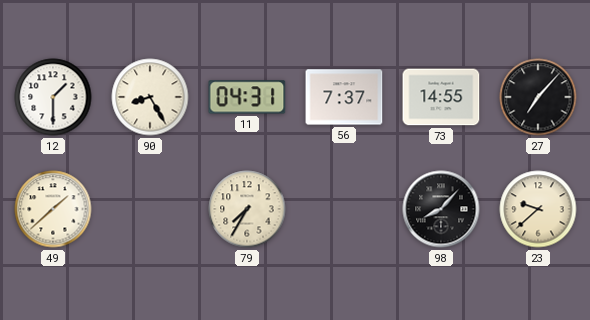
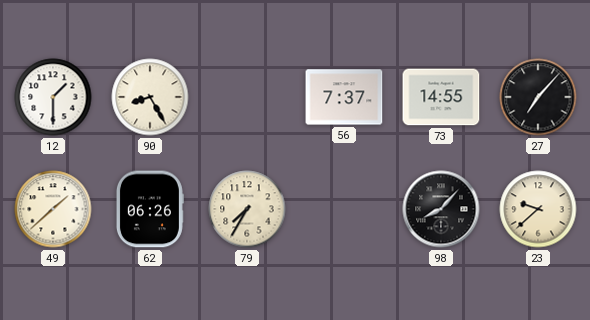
11: 04:31 -> none
62: none -> 06:26
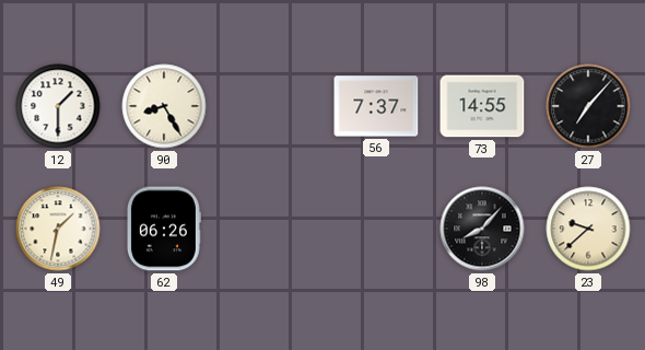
49: 1:38 -> 1:32
79: 7:35 -> none
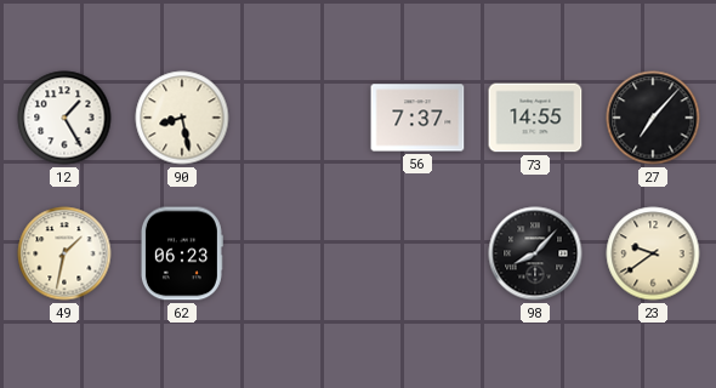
12: 1:30 -> 1:25
90: 8:25 -> 8:28
62: 06:26 -> 06:23
23: 9:38 -> 9:39
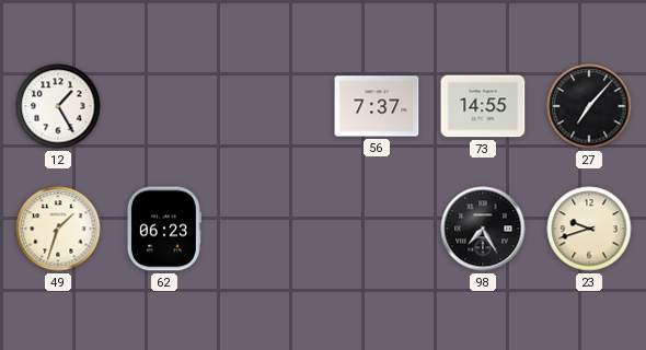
90: 8:28 -> none
49: 1:32 -> 1:33
98: 8:07 -> 7:25
23: 9:39 -> 9:42
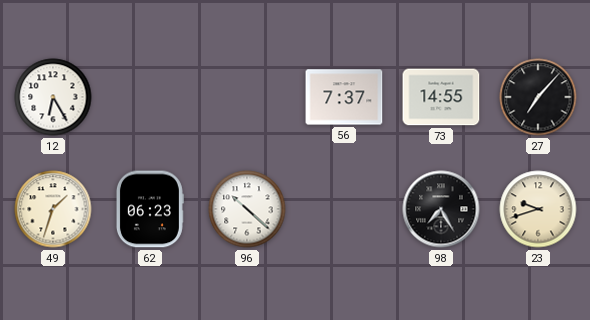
12: 1:25 -> 6:25
96: none -> 10:22
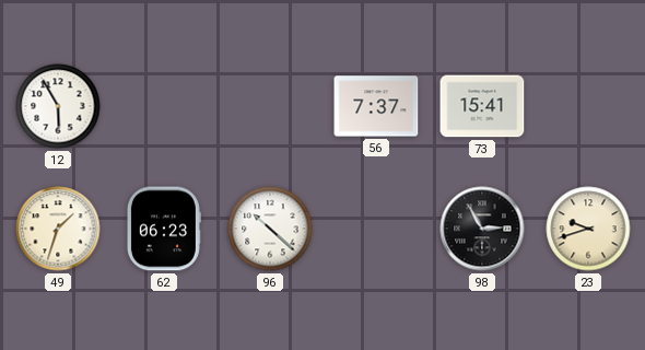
12: 6:25 -> 5:55
73: 14:55 -> 15:41
27: 7:07 -> none
98: 7:25 -> 2:55
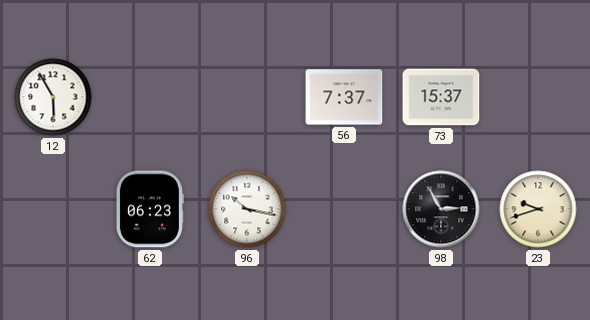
73: 15:41 -> 15:37
49: 1:33 -> none
96: 10:22 -> 10:17
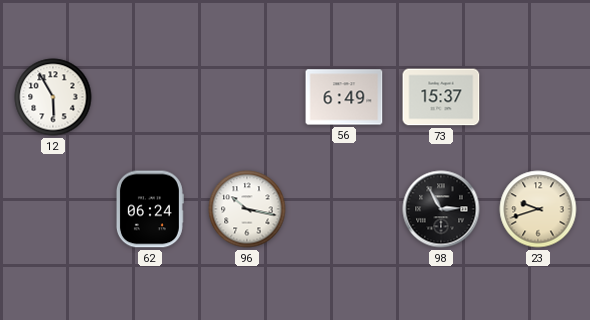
56: 7:37 -> 6:49
62: 06:23 -> 06:24
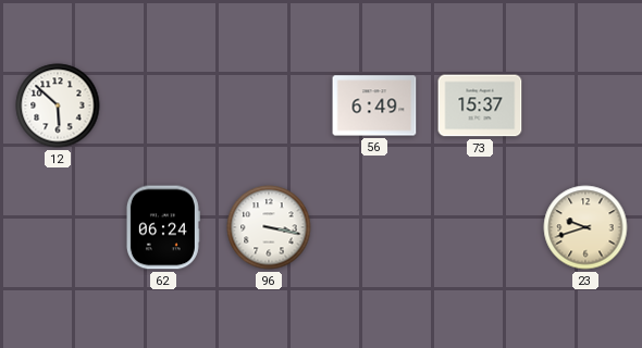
12: 5:55 -> 5:52
96: 10:17 -> 3:17
98: 2:55 -> none
